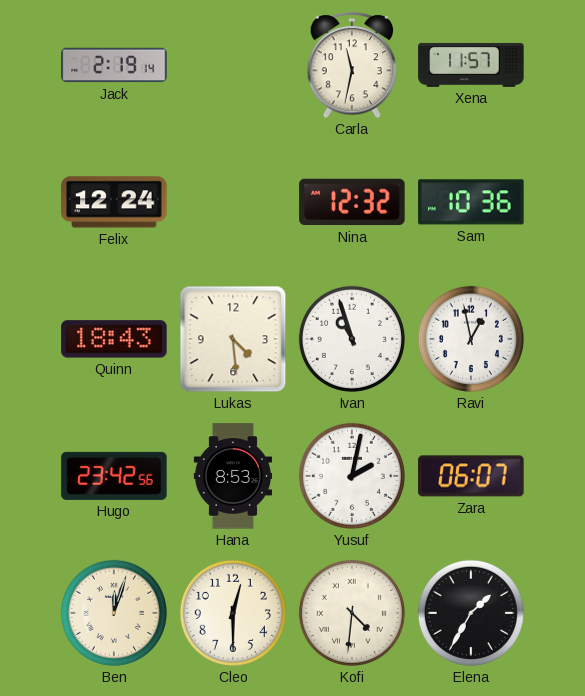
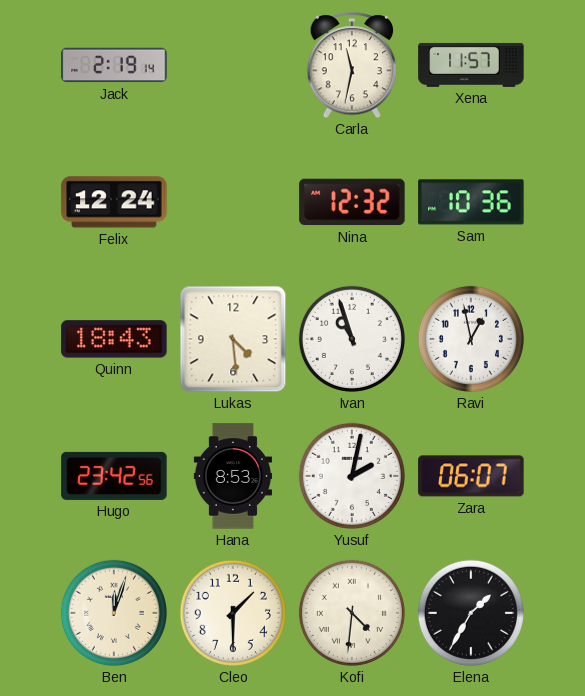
Cleo: 12:30 -> 1:30
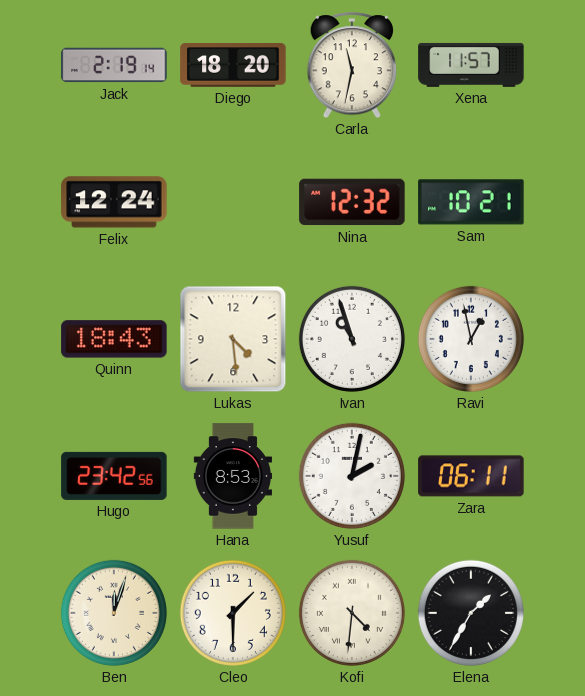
Diego: none -> 18:20
Sam: 10:36 -> 10:21
Zara: 06:07 -> 06:11
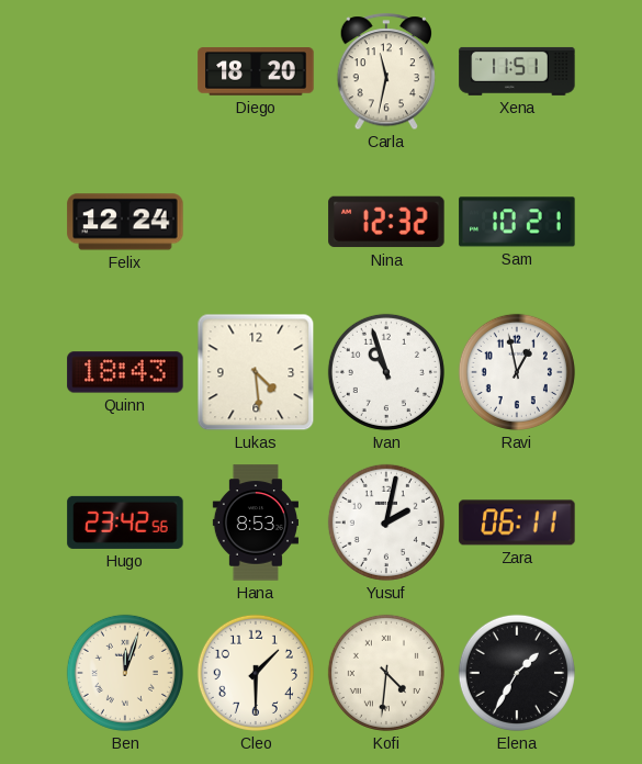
Jack: 2:19 -> none
Xena: 11:57 -> 11:51
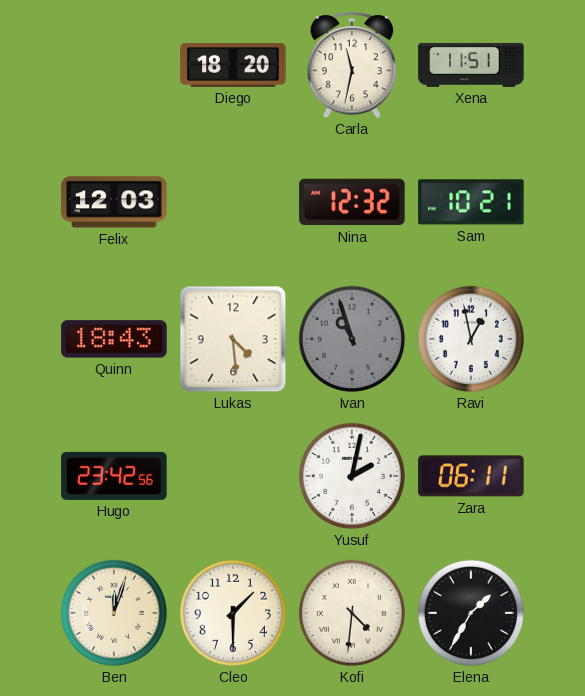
Felix: 12:24 -> 12:03
Ivan dial: white -> grey
Hana: 8:53 -> none
